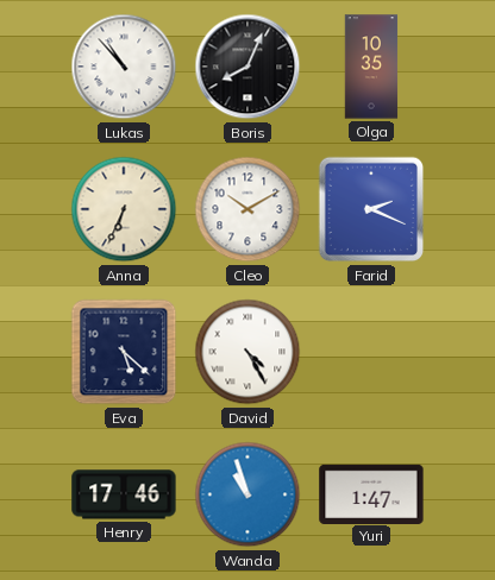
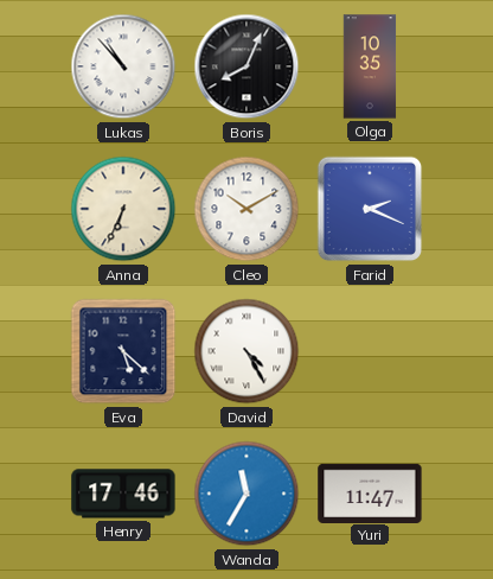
Wanda: 10:57 -> 11:35
Yuri: 1:47 -> 11:47
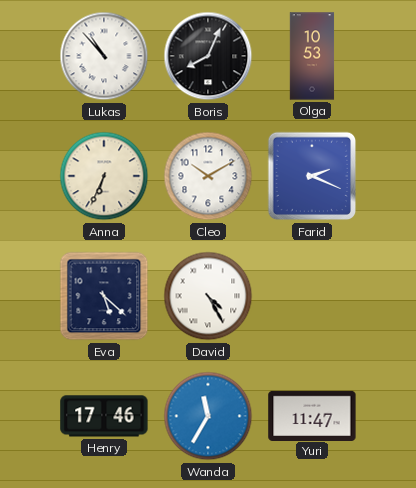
Olga: 10:35 -> 10:53
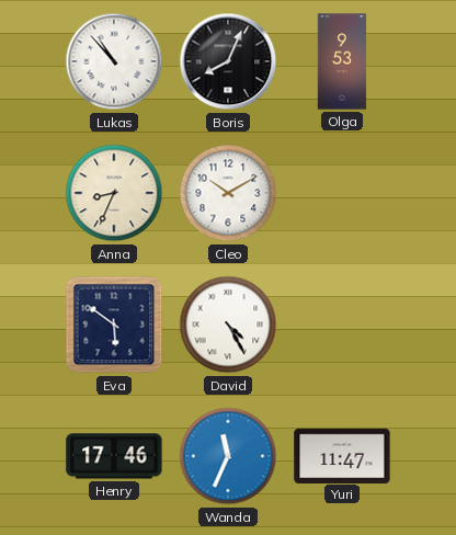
Olga: 10:53 -> 9:53
Anna: 6:34 -> 8:34
Farid: 2:19 -> none
Eva: 5:22 -> 5:51
Wanda: 11:35 -> 11:34
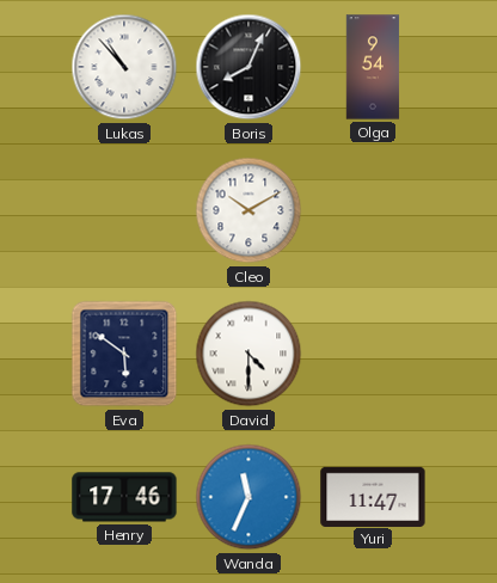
Olga: 9:53 -> 9:54
Anna: 8:34 -> none
David: 4:25 -> 4:30
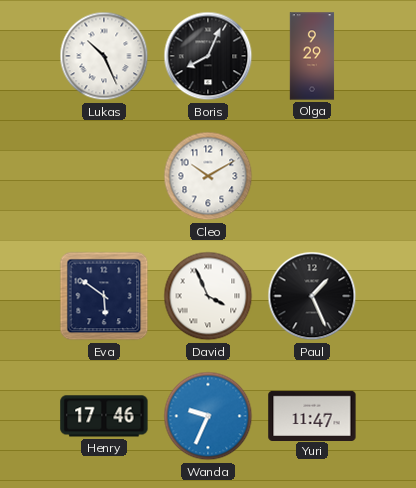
Lukas: 10:53 -> 10:26
Olga: 9:54 -> 9:29
David: 4:30 -> 3:56
Paul: none -> 1:26
Wanda: 11:34 -> 9:34
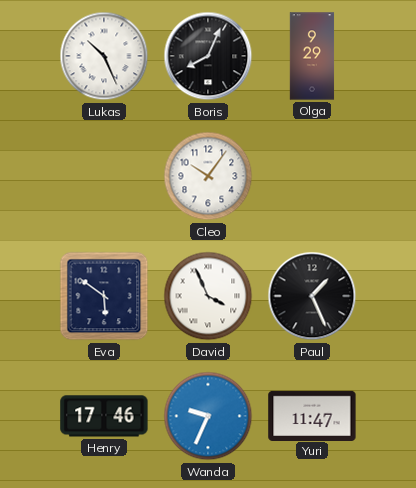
Cleo: 10:10 -> 10:06
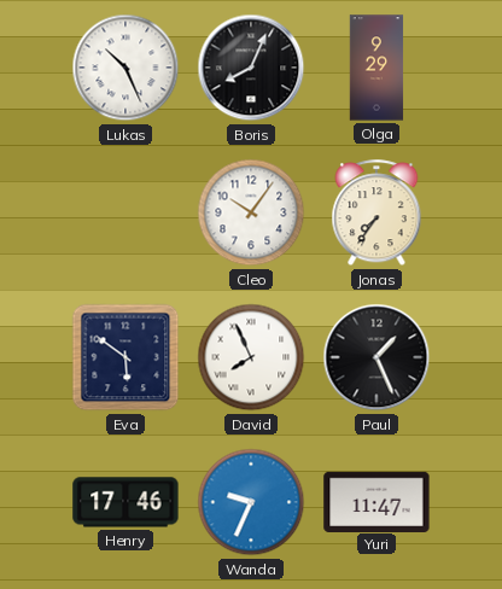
Jonas: none -> 7:36
David: 3:56 -> 7:56
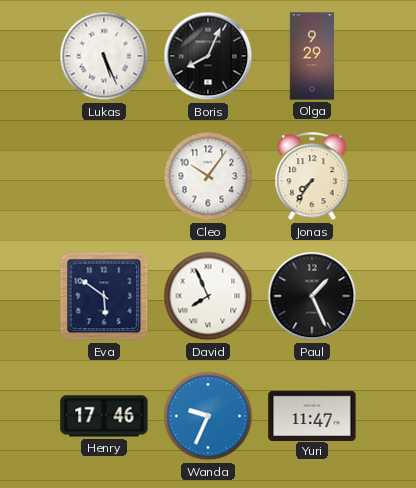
Lukas: 10:26 -> 5:26
